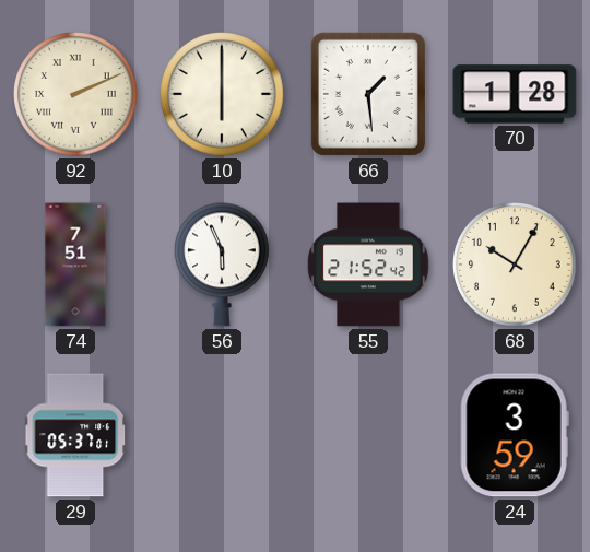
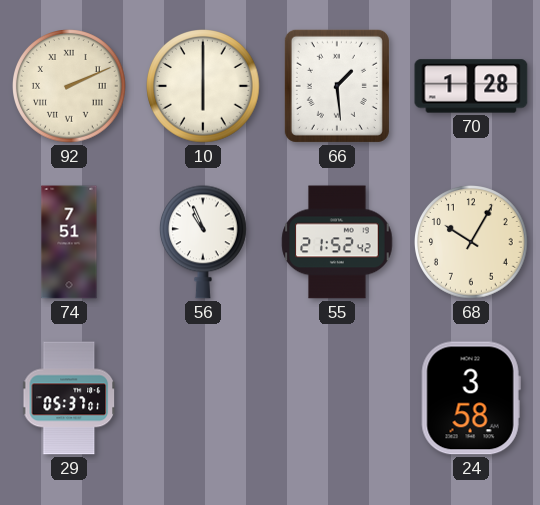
56: 5:56 -> 10:56
24: 3:59 -> 3:58
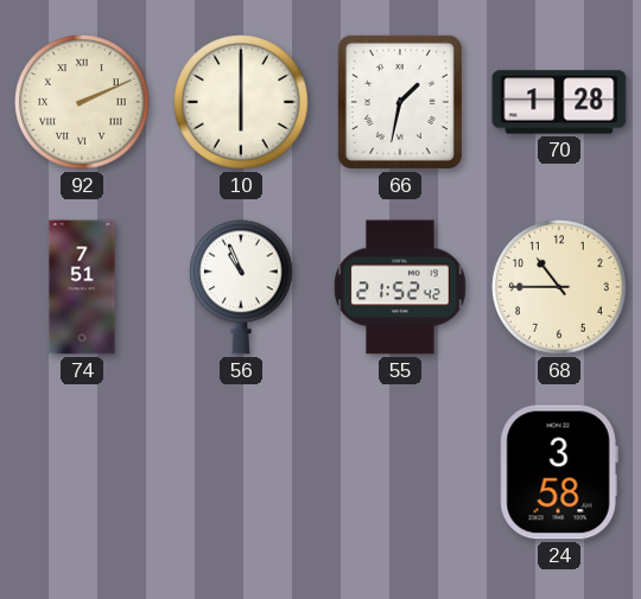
66: 1:29 -> 1:32
68: 10:05 -> 10:45
29: 05:37 -> none
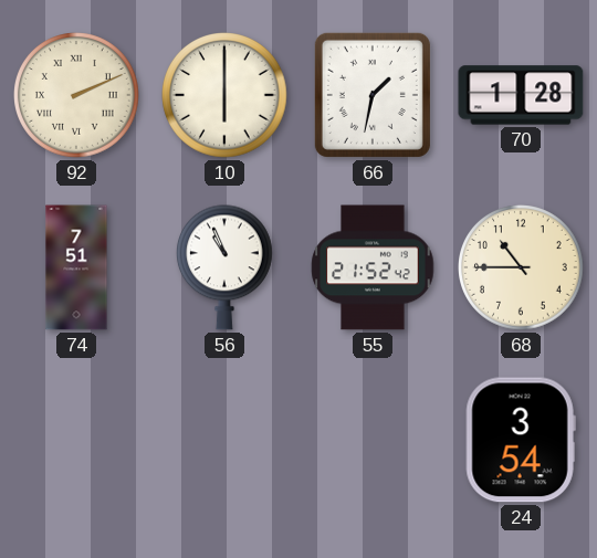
24: 3:58 -> 3:54
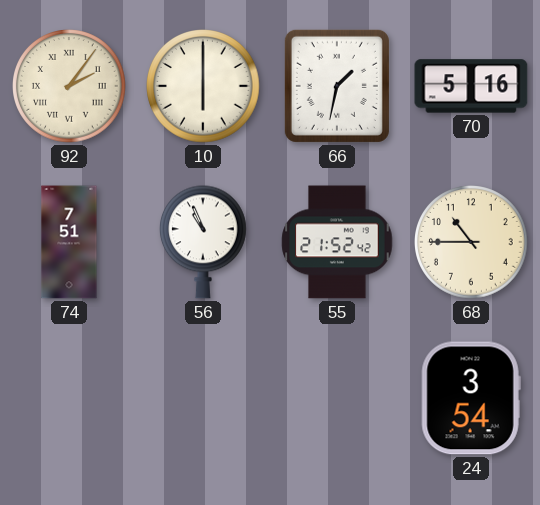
92: 2:11 -> 2:06
70: 1:28 -> 5:16
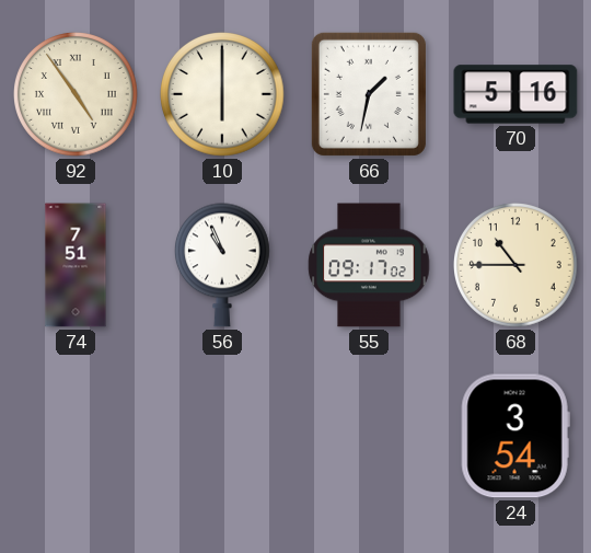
92: 2:06 -> 4:54
55: 21:52 -> 09:17
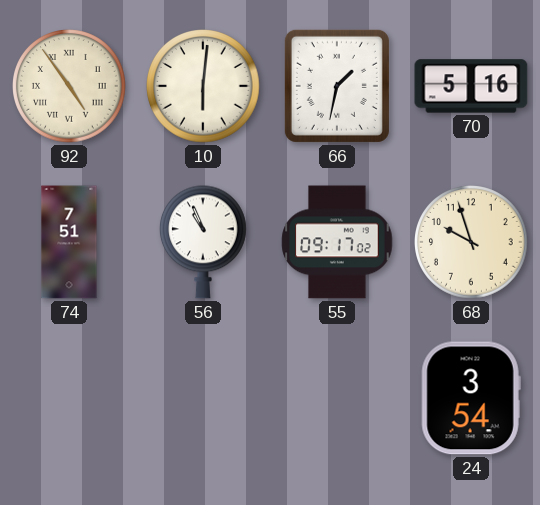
10: 6:00 -> 6:01
68: 10:45 -> 9:57
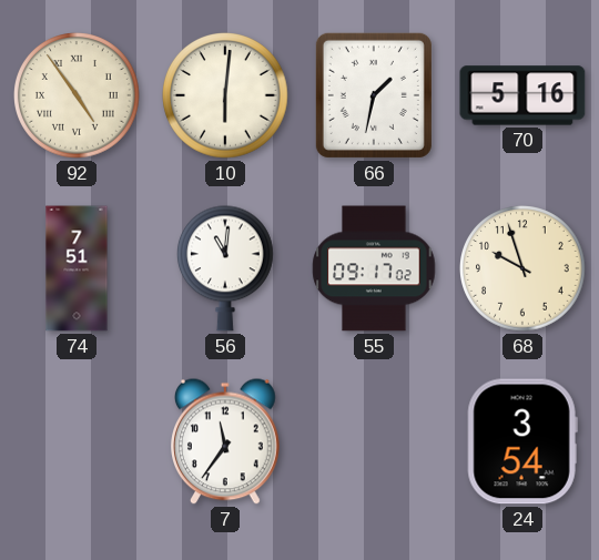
56: 10:56 -> 11:01
7: none -> 11:36
